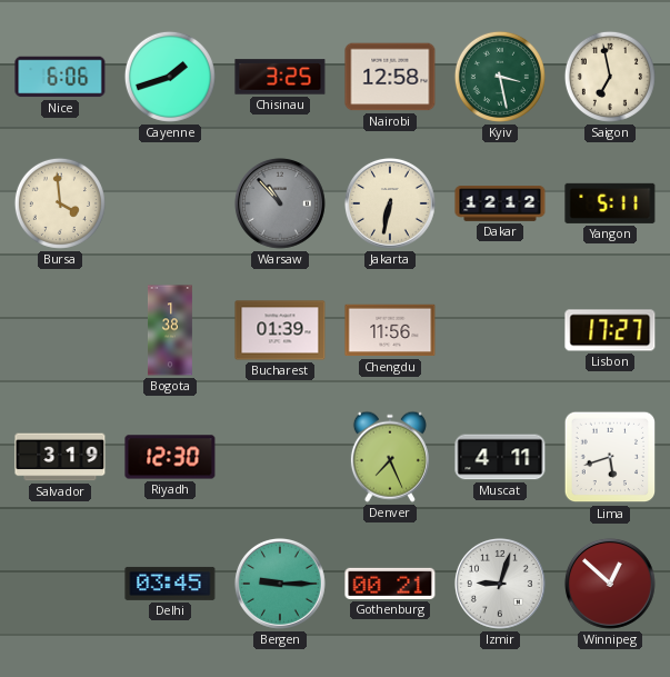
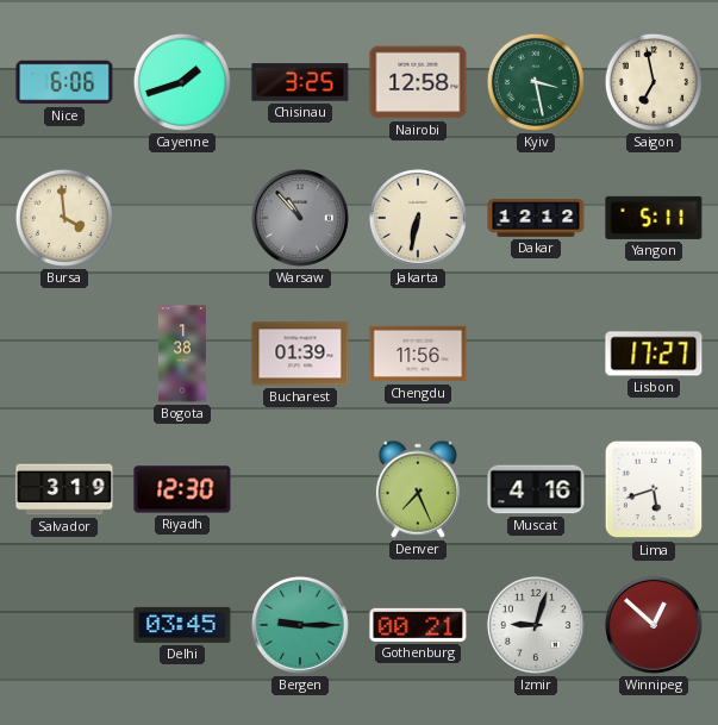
Muscat: 4:11 -> 4:16
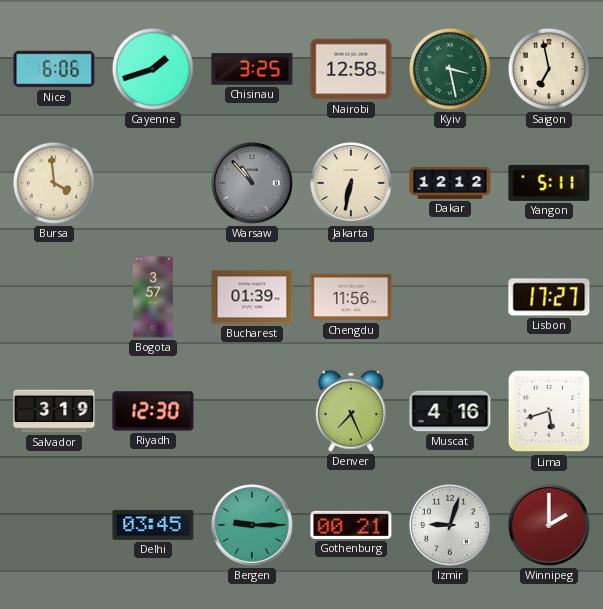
Bogota: 1:38 -> 3:57
Winnipeg: 12:52 -> 2:00
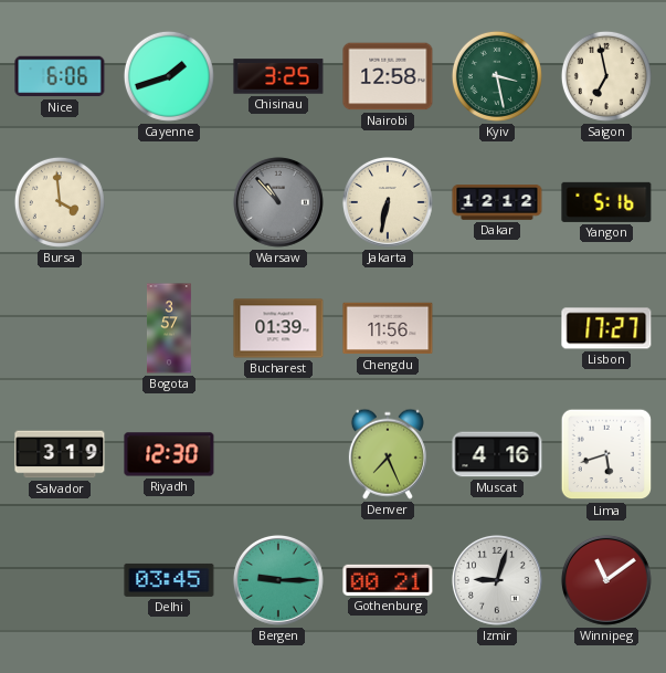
Yangon: 5:11 -> 5:16
Winnipeg: 2:00 -> 11:09
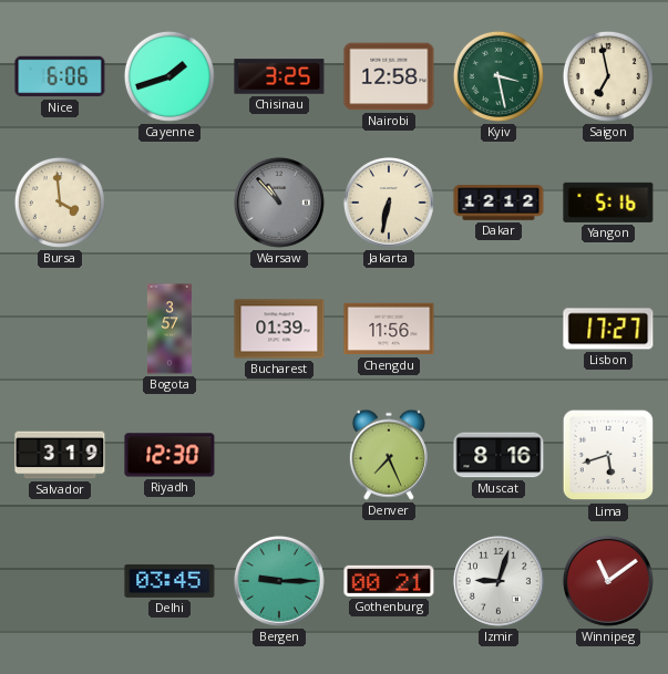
Muscat: 4:16 -> 8:16
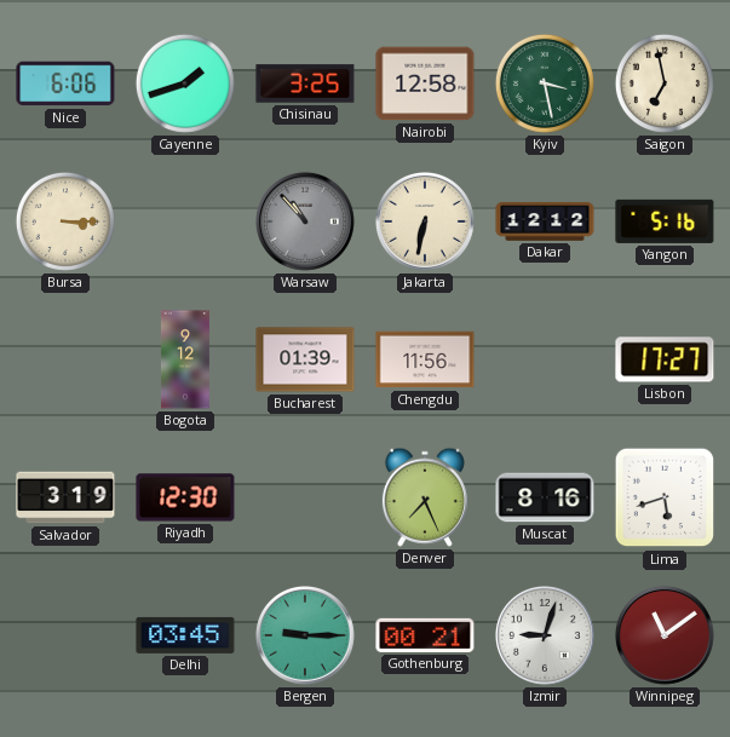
Bursa: 3:59 -> 3:15
Bogota: 3:57 -> 9:12
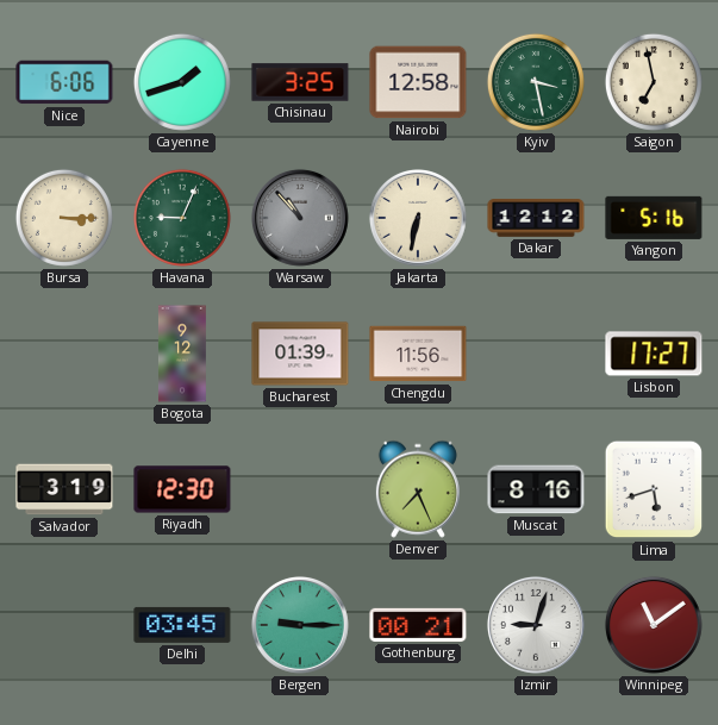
Havana: none -> 9:04
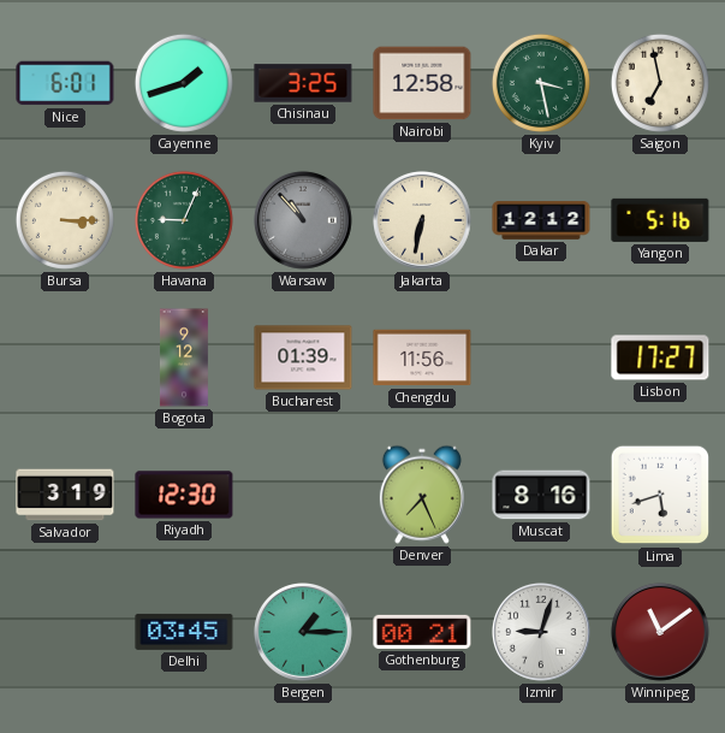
Nice: 6:06 -> 6:01
Bergen: 9:15 -> 1:15
